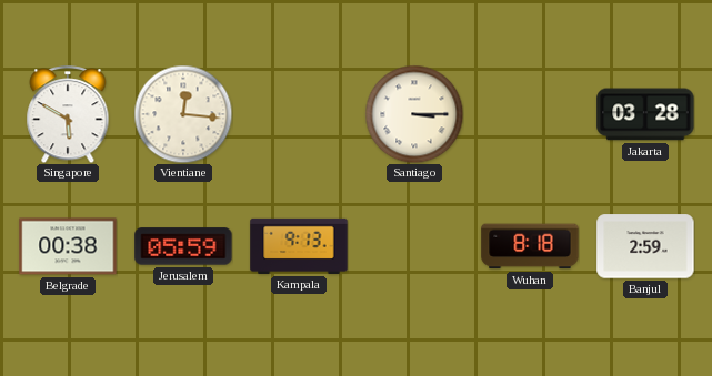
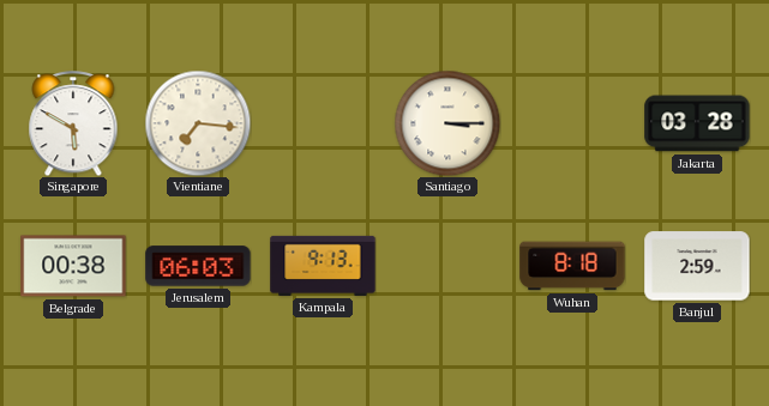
Vientiane: 12:16 -> 7:16
Jerusalem: 05:59 -> 06:03
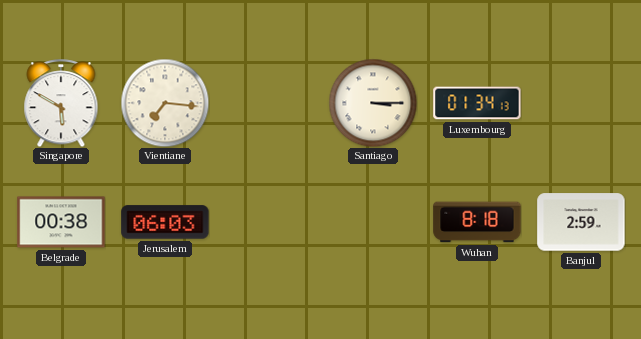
Luxembourg: none -> 01:34
Jakarta: 03:28 -> none
Kampala: 9:13 -> none
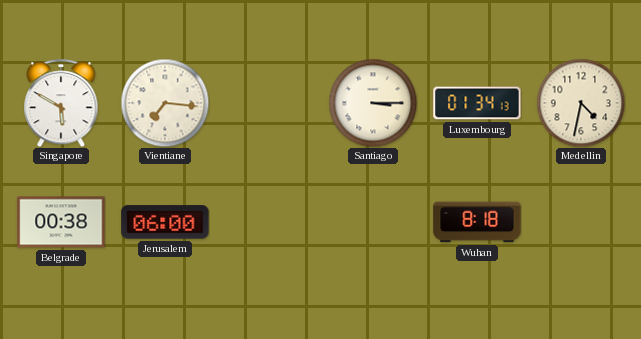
Medellin: none -> 4:32
Jerusalem: 06:03 -> 06:00
Banjul: 2:59 -> none
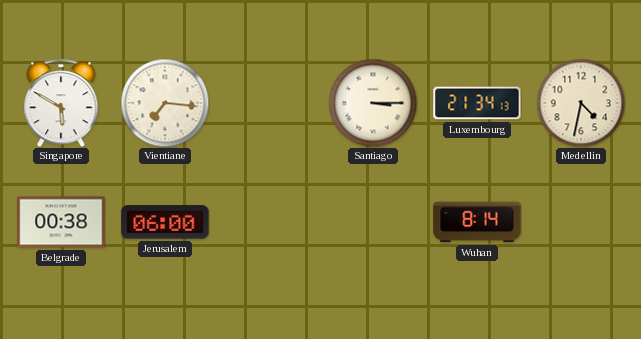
Luxembourg: 01:34 -> 21:34
Wuhan: 8:18 -> 8:14
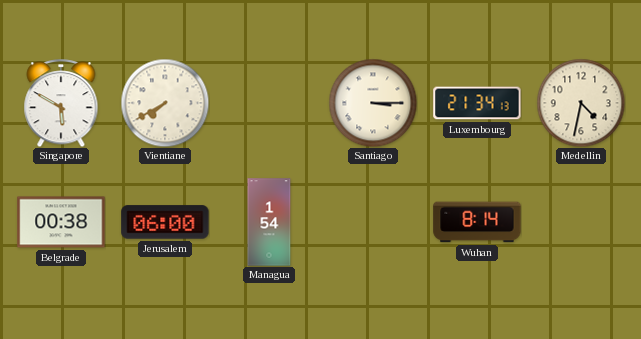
Vientiane: 7:16 -> 7:40
Managua: none -> 1:54
